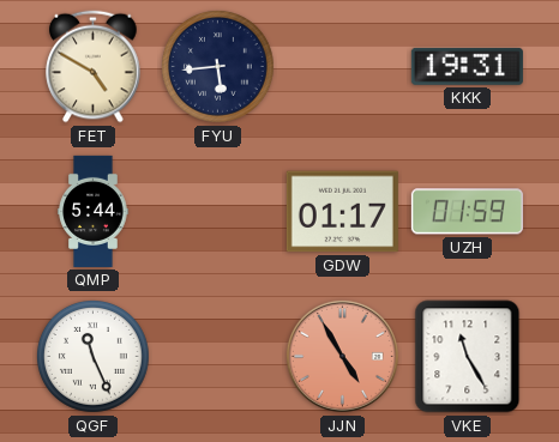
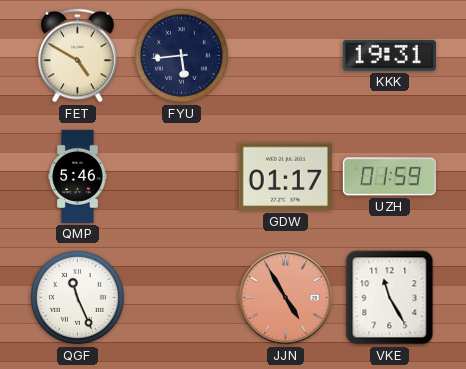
QMP: 5:44 -> 5:46
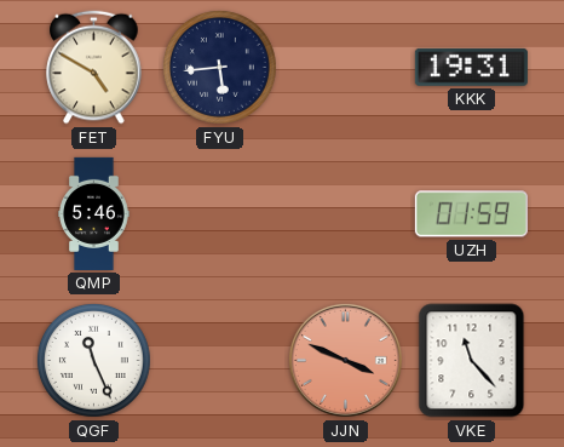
GDW: 01:17 -> none
JJN: 4:55 -> 3:49
VKE: 11:25 -> 11:23
